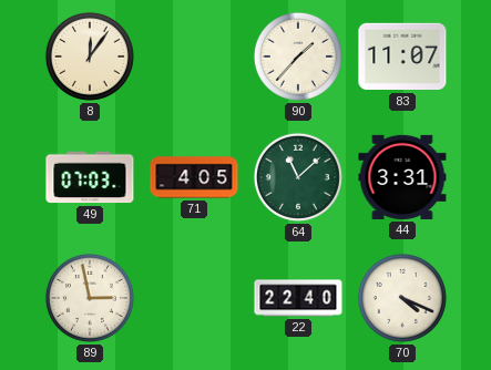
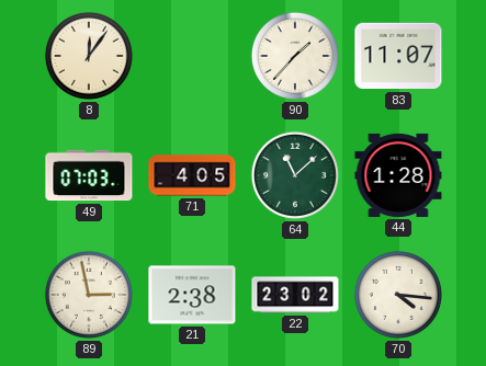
44: 3:31 -> 1:28
21: none -> 2:38
22: 22:40 -> 23:02
70: 4:19 -> 4:16
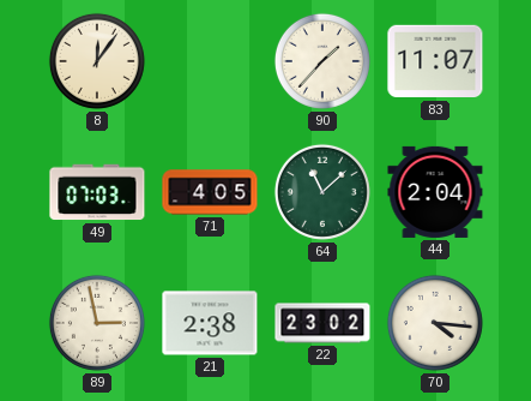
44: 1:28 -> 2:04
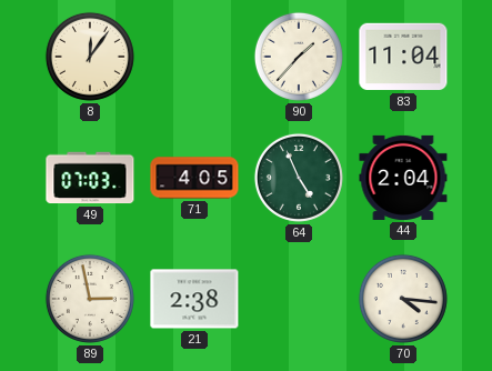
83: 11:07 -> 11:04
64: 11:08 -> 4:56
22: 23:02 -> none
